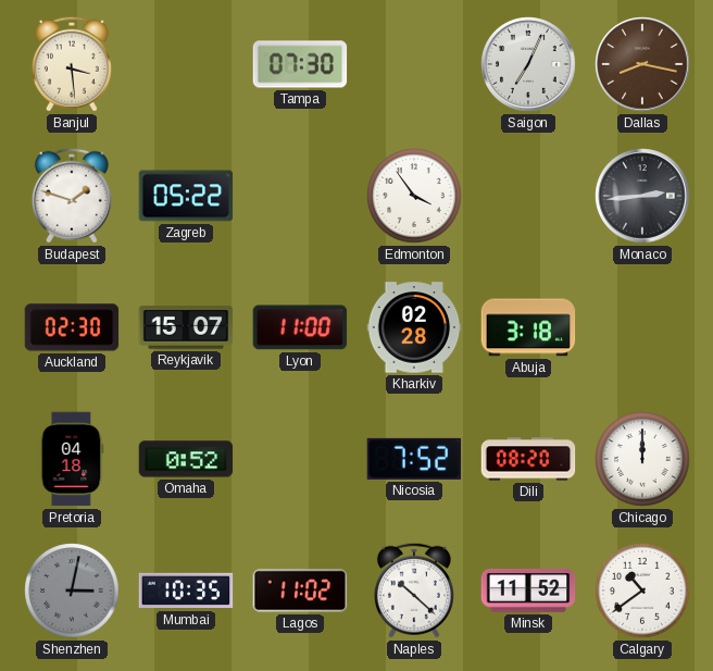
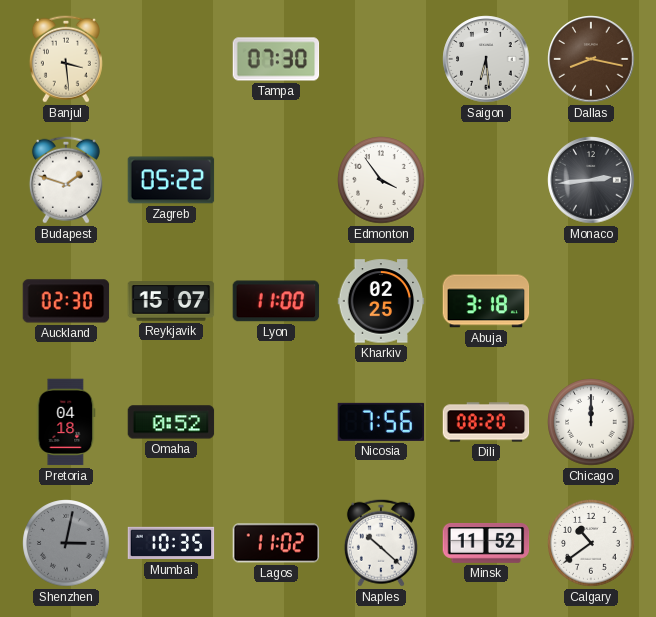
Saigon: 7:04 -> 6:29
Kharkiv: 02:28 -> 02:25
Nicosia: 7:52 -> 7:56
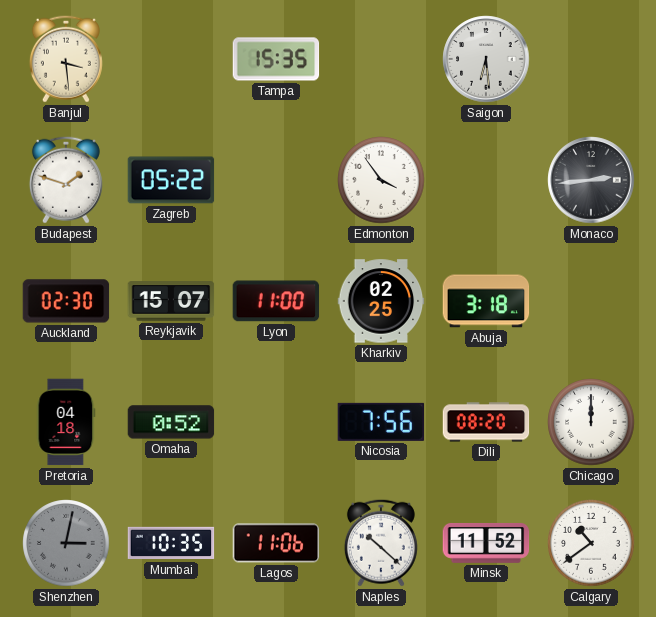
Tampa: 07:30 -> 15:35
Dallas: 8:17 -> none
Lagos: 11:02 -> 11:06
